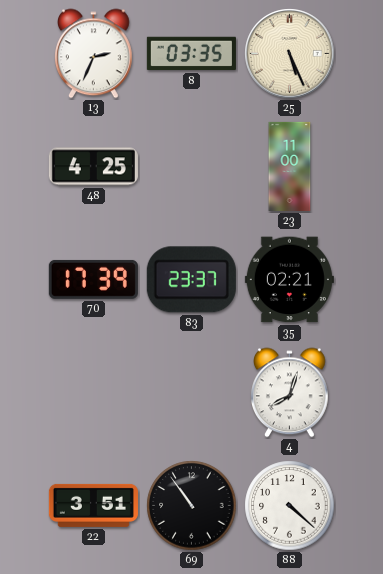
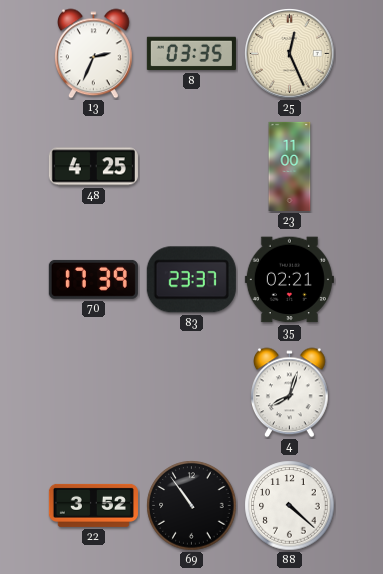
25: 5:26 -> 12:26
22: 3:51 -> 3:52
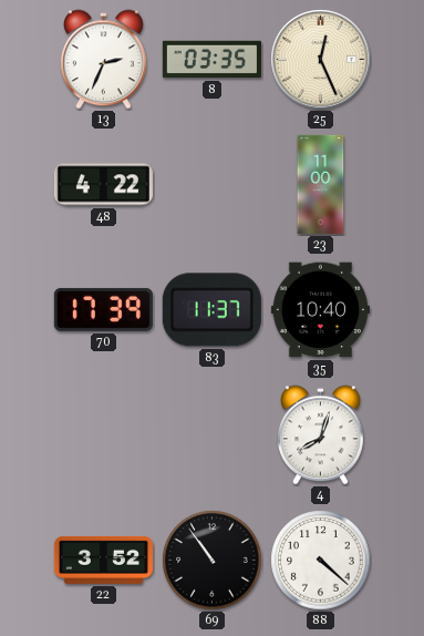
48: 4:25 -> 4:22
83: 23:37 -> 11:37
35: 02:21 -> 10:40
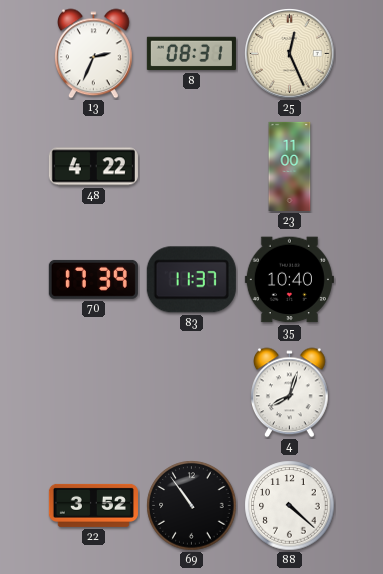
8: 03:35 -> 08:31
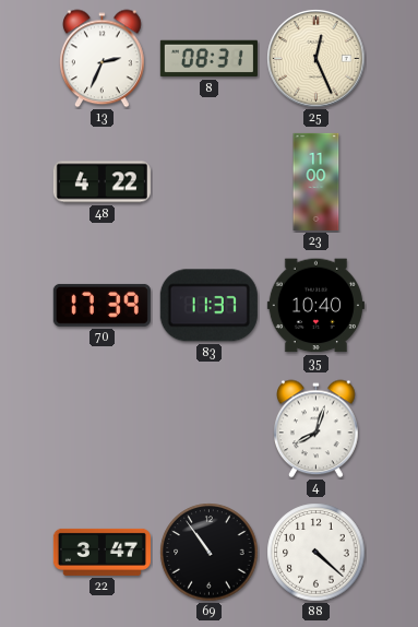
22: 3:52 -> 3:47
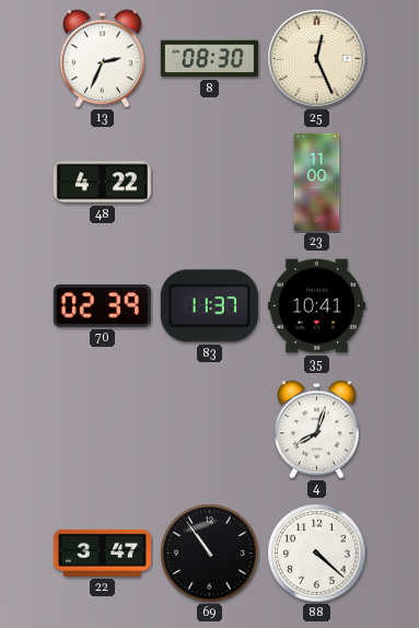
8: 08:31 -> 08:30
70: 17:39 -> 02:39
35: 10:40 -> 10:41
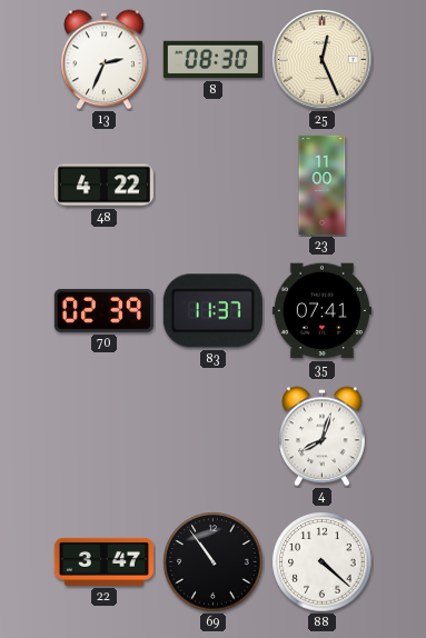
35: 10:41 -> 07:41
